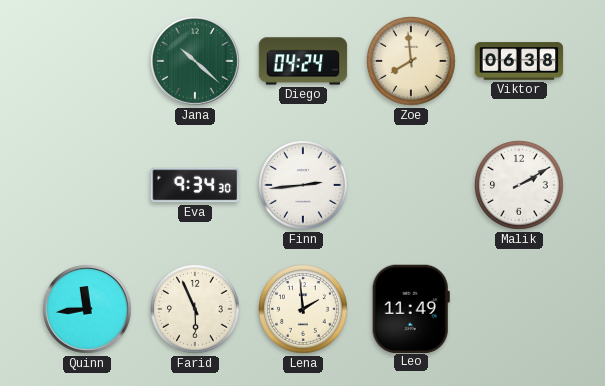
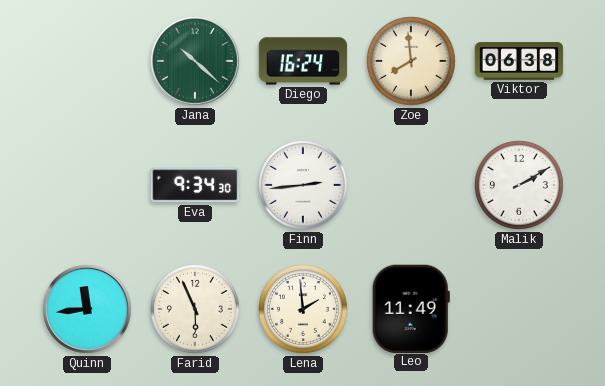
Diego: 04:24 -> 16:24
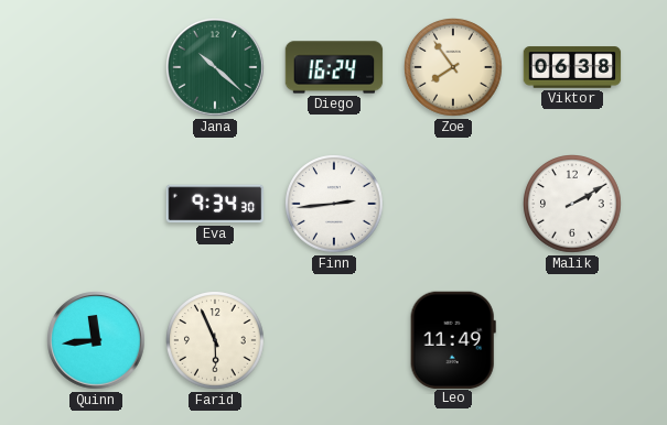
Zoe: 7:59 -> 7:54
Lena: 1:59 -> none
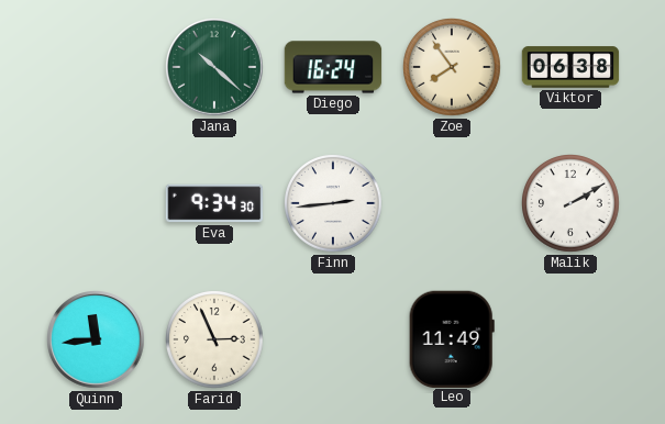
Farid: 5:56 -> 2:56
